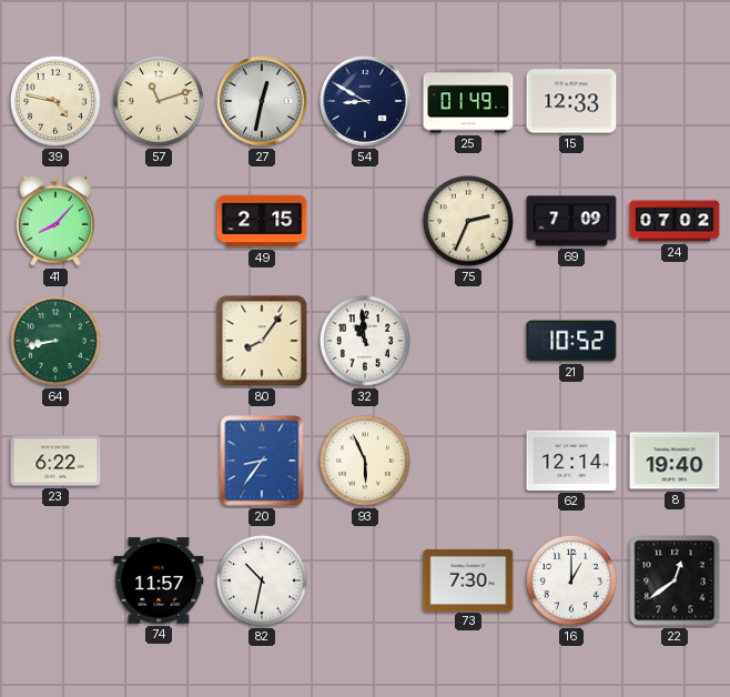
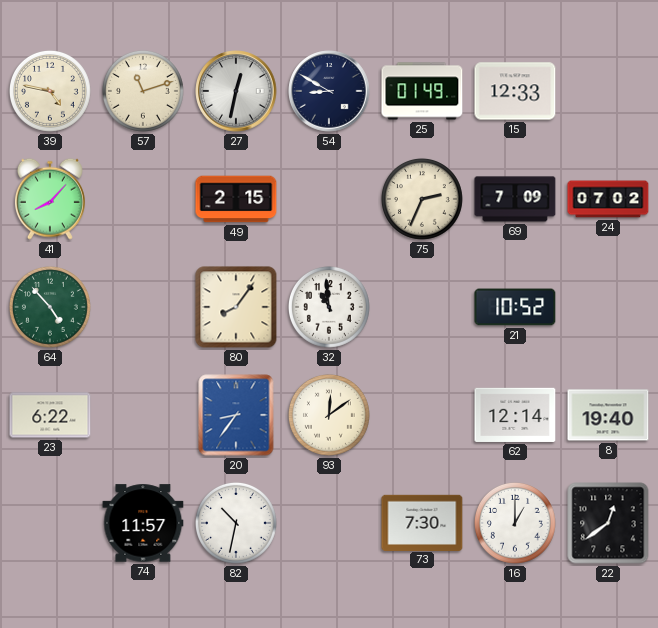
64: 8:43 -> 4:53
93: 5:56 -> 12:09
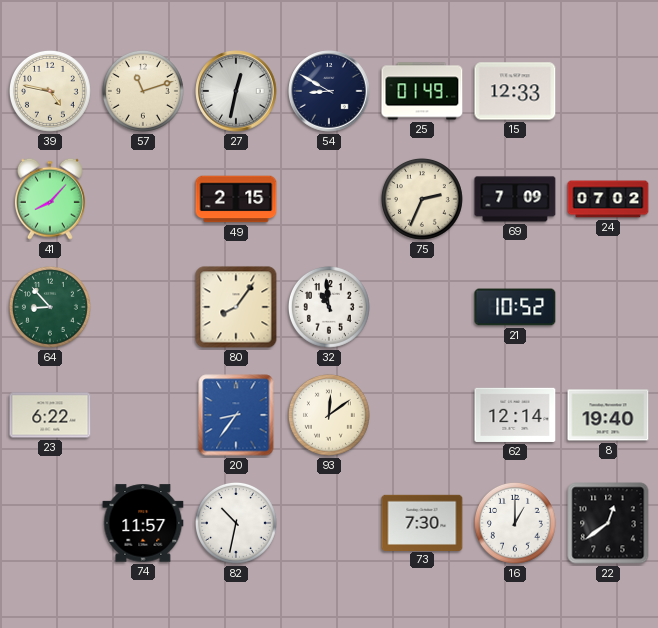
64: 4:53 -> 8:53
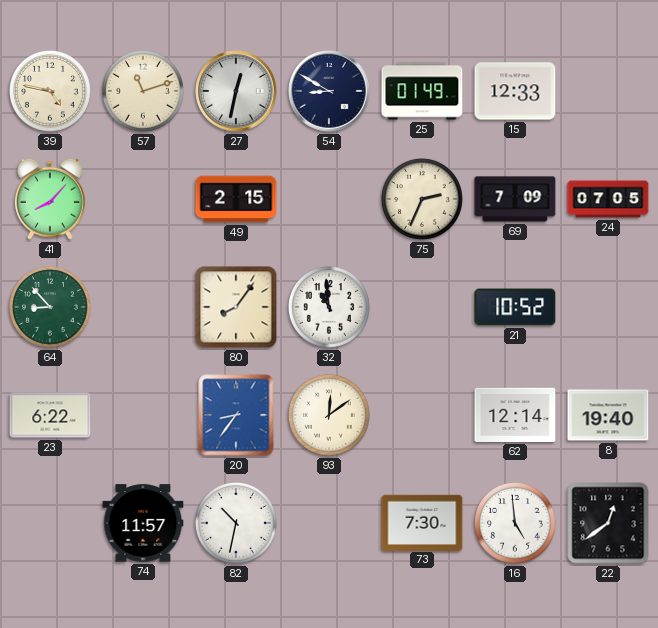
24: 07:02 -> 07:05
16: 1:00 -> 4:59
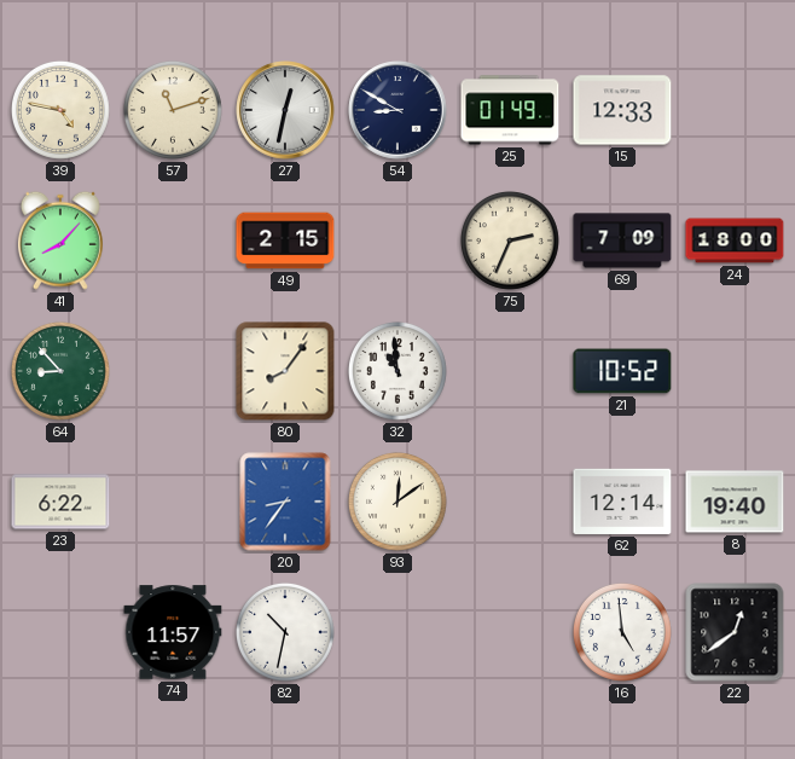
24: 07:05 -> 18:00
73: 7:30 -> none
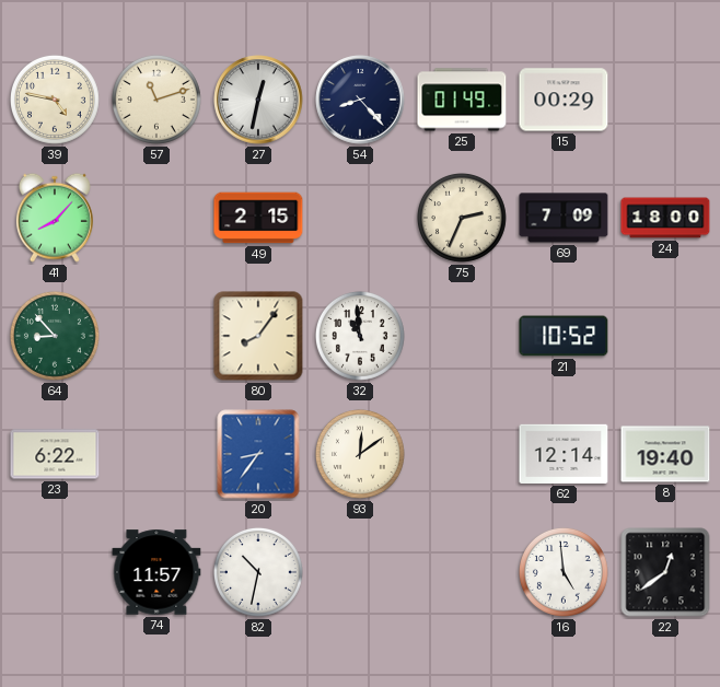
54: 8:50 -> 8:23
15: 12:33 -> 00:29
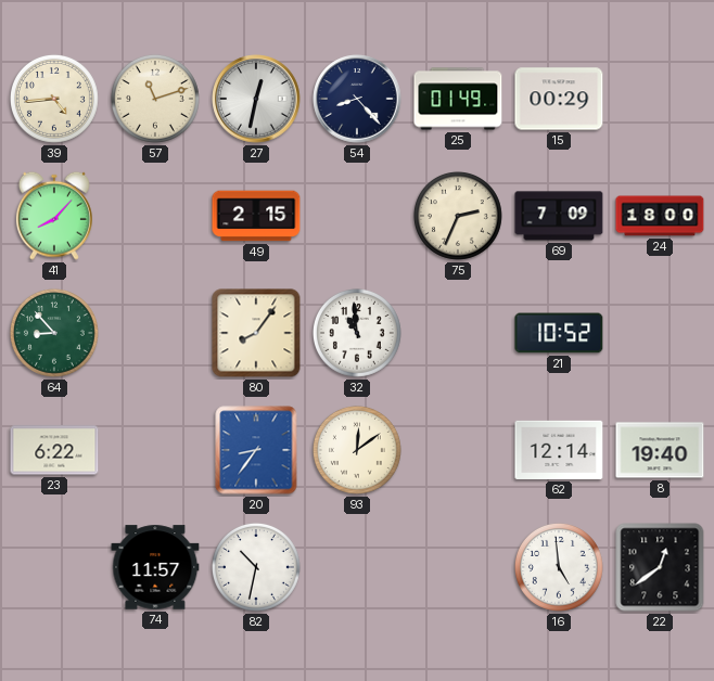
39: 4:47 -> 4:44
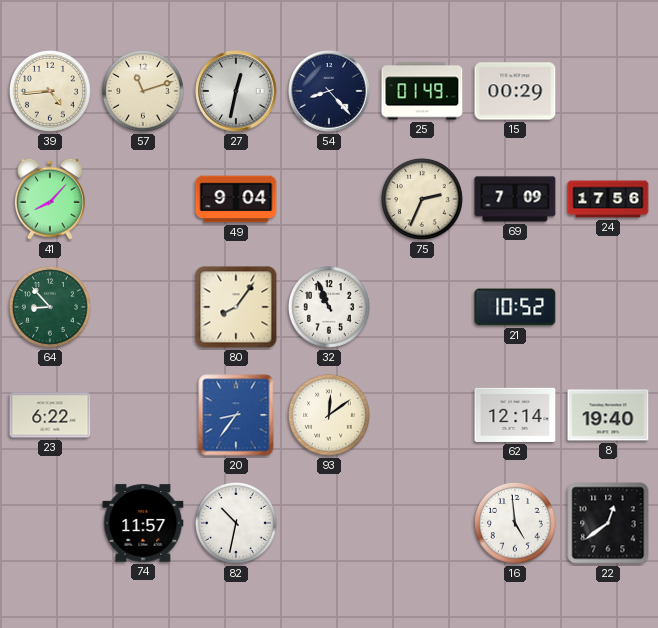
49: 2:15 -> 9:04
24: 18:00 -> 17:56
32: 10:59 -> 10:56
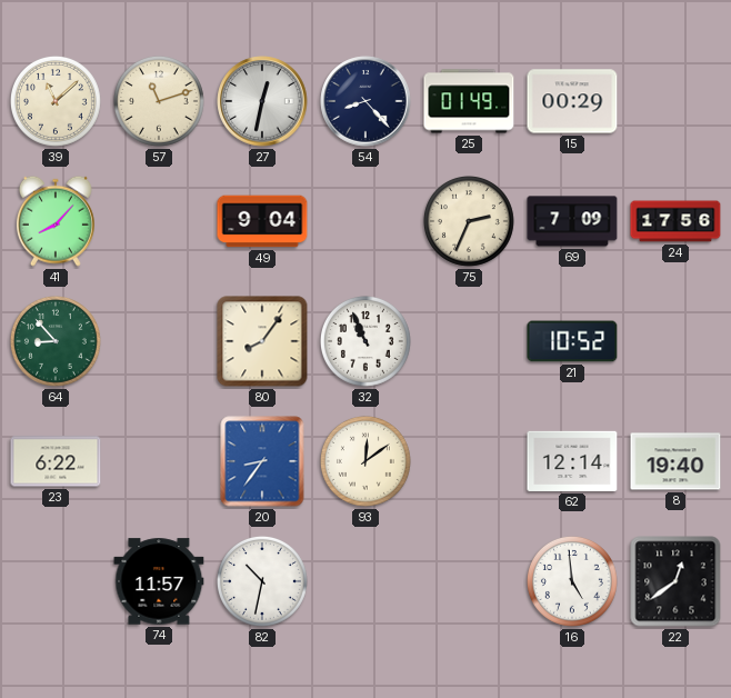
39: 4:44 -> 11:08
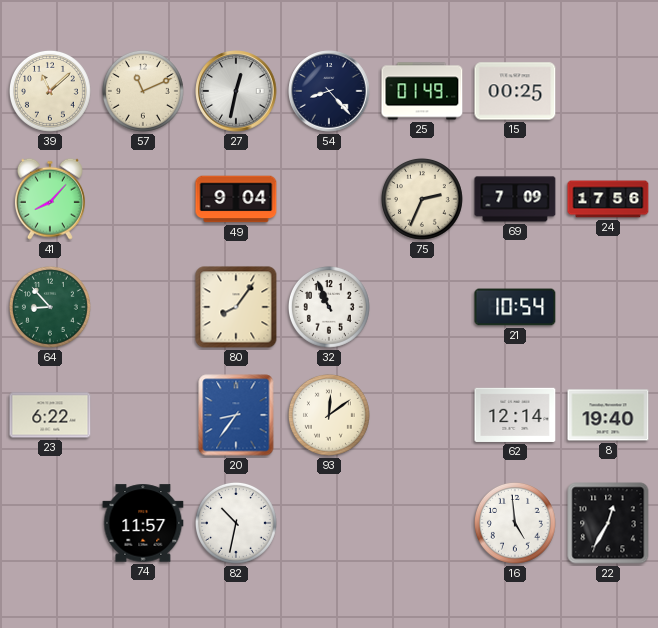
57: 11:12 -> 11:11
15: 00:29 -> 00:25
21: 10:52 -> 10:54
22: 12:39 -> 12:35
